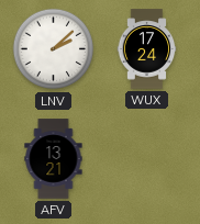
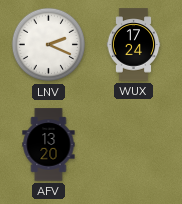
LNV: 2:08 -> 2:19
AFV: 13:21 -> 13:20
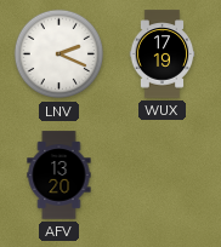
WUX: 17:24 -> 17:19
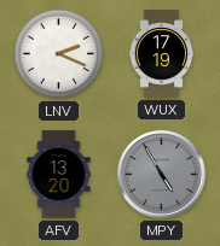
MPY: none -> 4:55
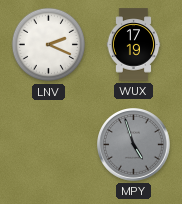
AFV: 13:20 -> none
MPY: 4:55 -> 4:57
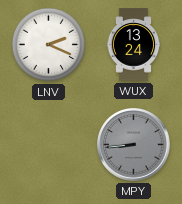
WUX: 17:19 -> 13:24
MPY: 4:57 -> 8:44
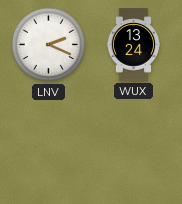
MPY: 8:44 -> none
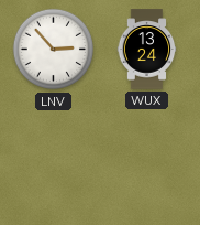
LNV: 2:19 -> 2:53
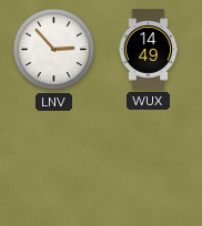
WUX: 13:24 -> 14:49
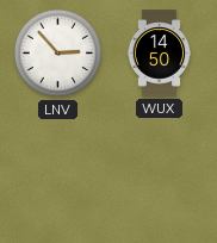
WUX: 14:49 -> 14:50
